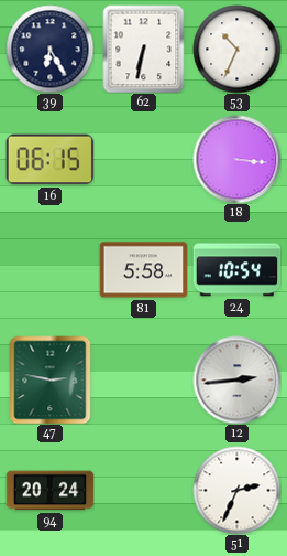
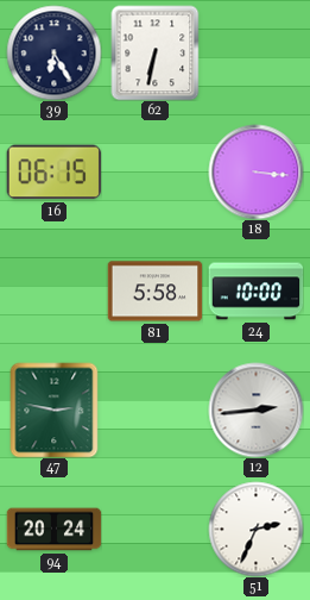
53: 10:34 -> none
24: 10:54 -> 10:00
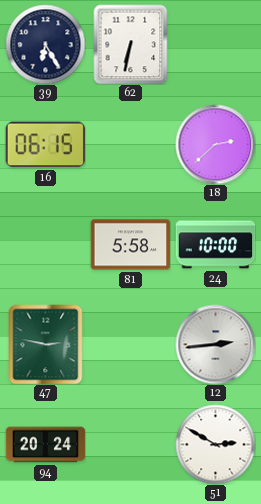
18: 3:16 -> 2:38
51: 2:34 -> 2:50
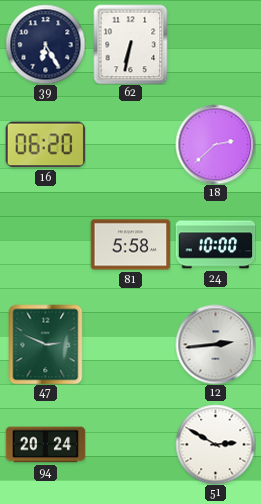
16: 06:15 -> 06:20
47: 2:47 -> 2:49
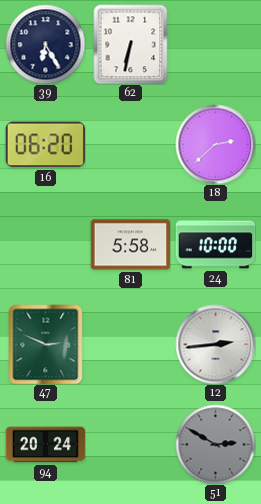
51 dial: white -> grey
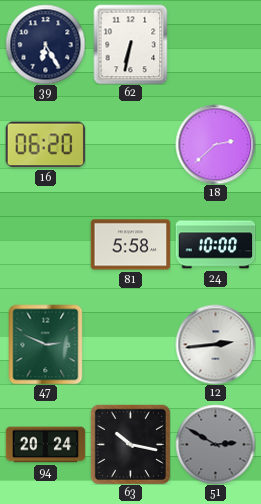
63: none -> 10:17
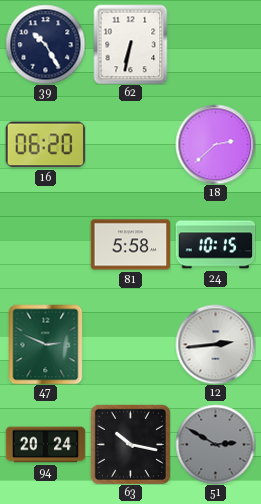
39: 6:25 -> 10:25
24: 10:00 -> 10:15
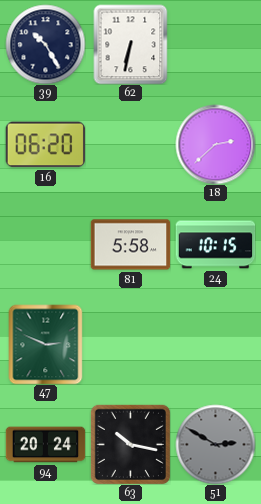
12: 2:44 -> none
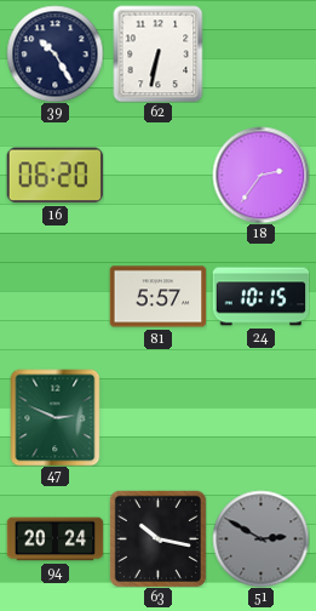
18: 2:38 -> 2:36
81: 5:58 -> 5:57
